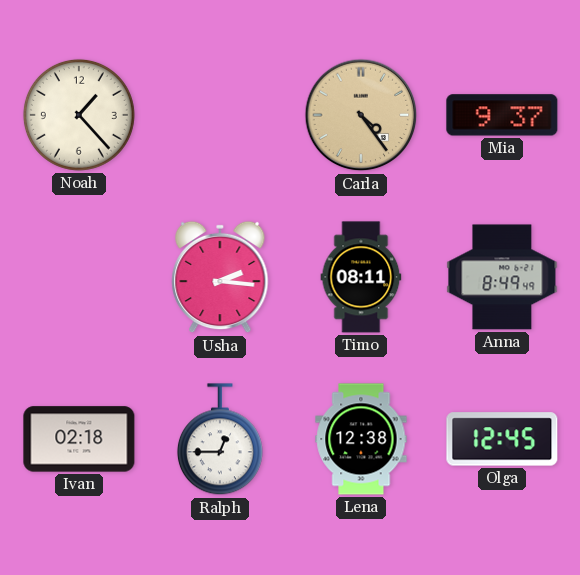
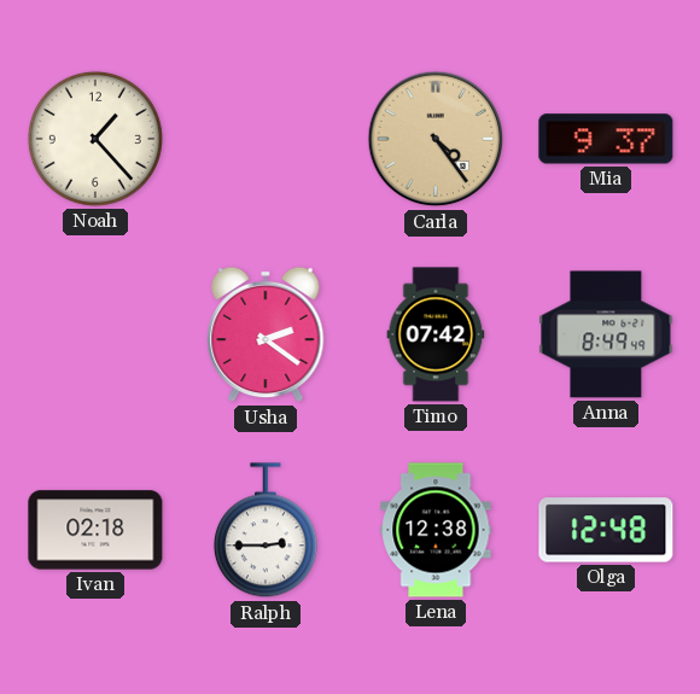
Usha: 2:16 -> 2:21
Timo: 08:11 -> 07:42
Ralph: 12:45 -> 2:45
Olga: 12:45 -> 12:48
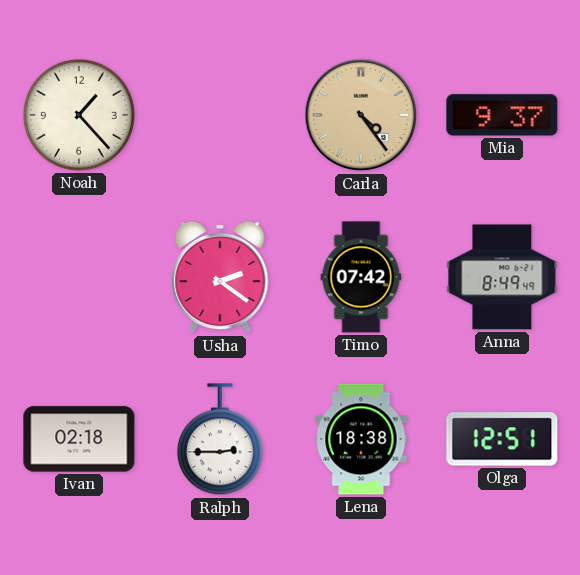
Lena: 12:38 -> 18:38
Olga: 12:48 -> 12:51
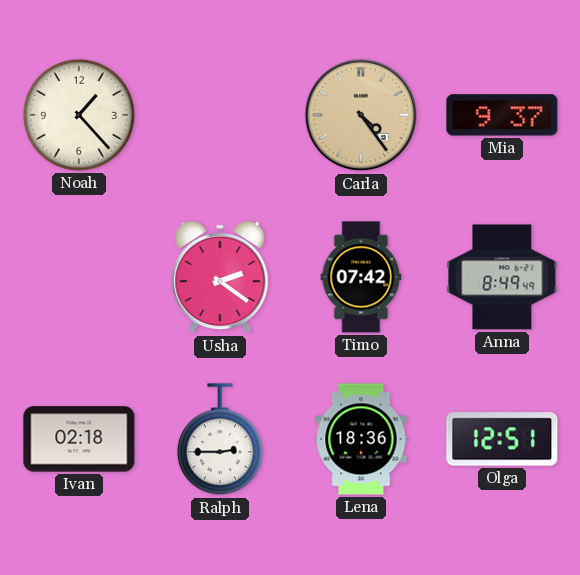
Lena: 18:38 -> 18:36
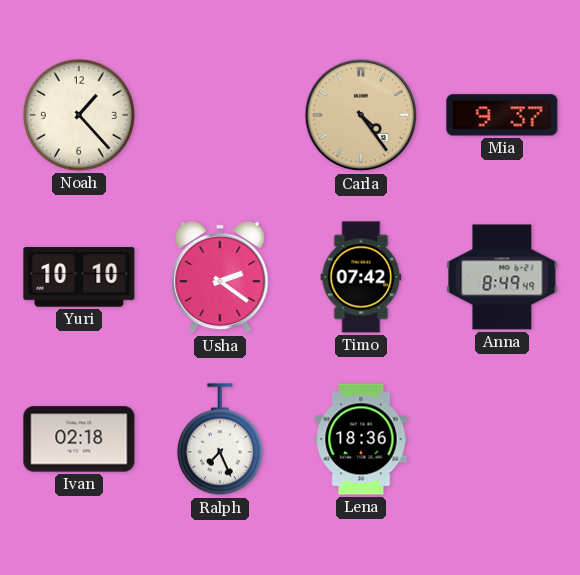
Yuri: none -> 10:10
Ralph: 2:45 -> 7:26
Olga: 12:51 -> none
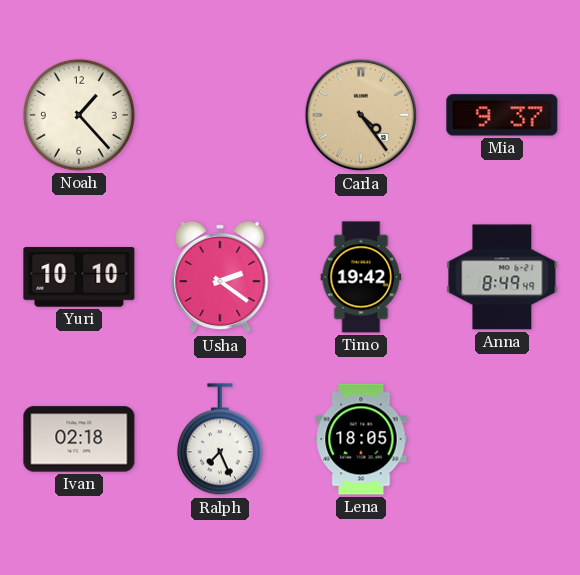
Timo: 07:42 -> 19:42
Lena: 18:36 -> 18:05
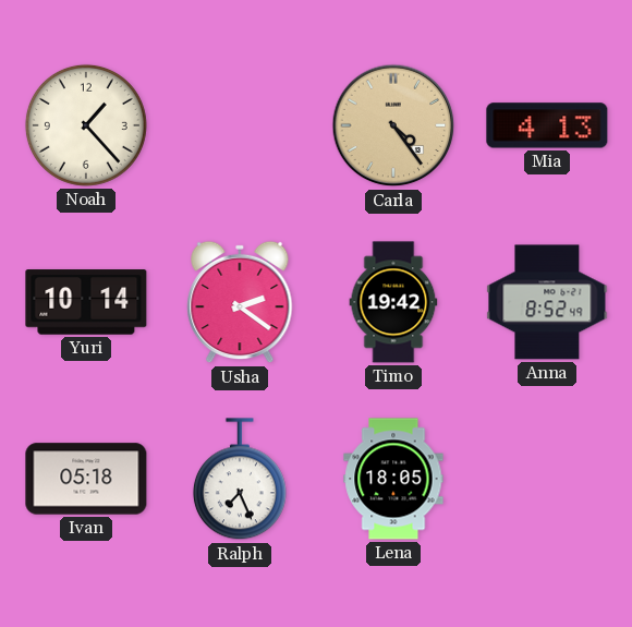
Mia: 9:37 -> 4:13
Yuri: 10:10 -> 10:14
Anna: 8:49 -> 8:52
Ivan: 02:18 -> 05:18
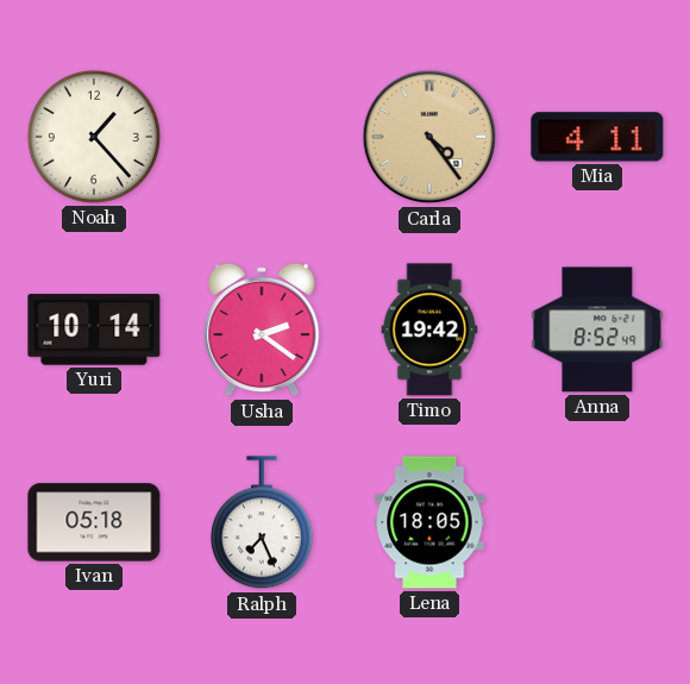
Mia: 4:13 -> 4:11
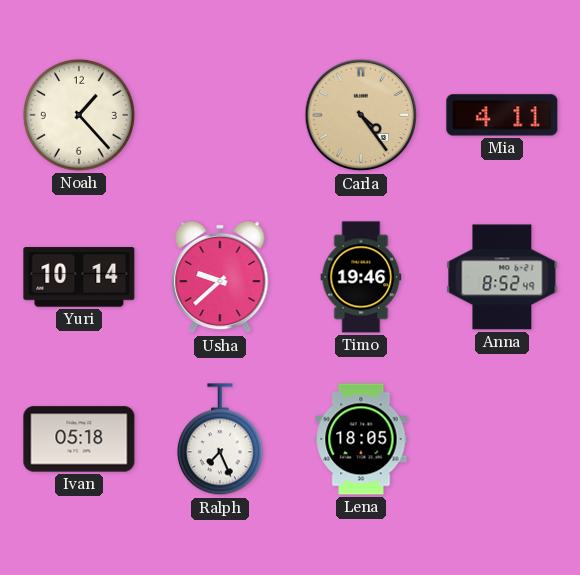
Usha: 2:21 -> 9:38
Timo: 19:42 -> 19:46
